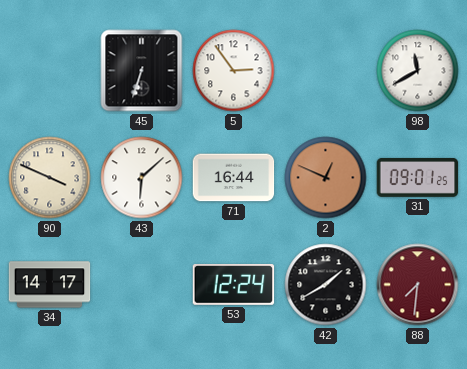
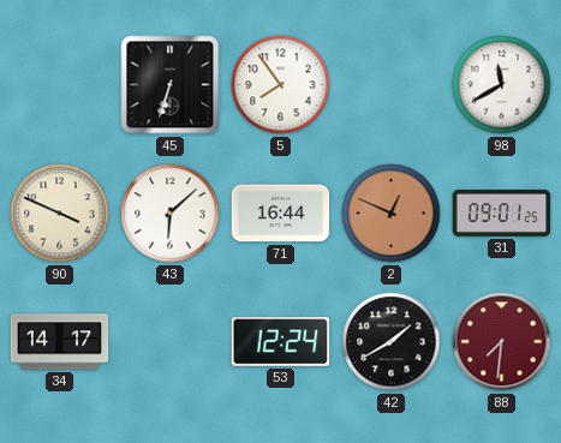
5: 2:54 -> 7:54
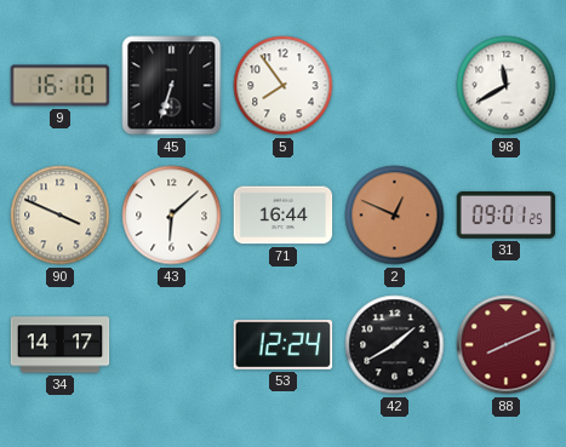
9: none -> 16:10
88: 7:31 -> 8:11
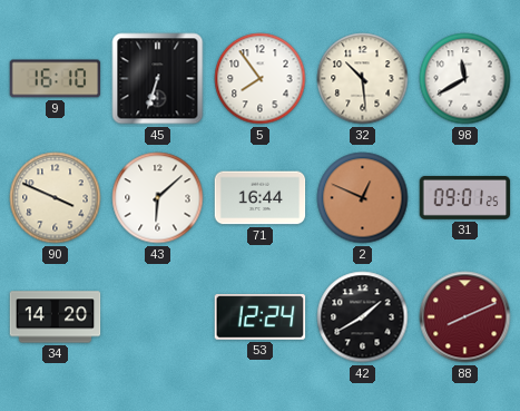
32: none -> 10:29
34: 14:17 -> 14:20
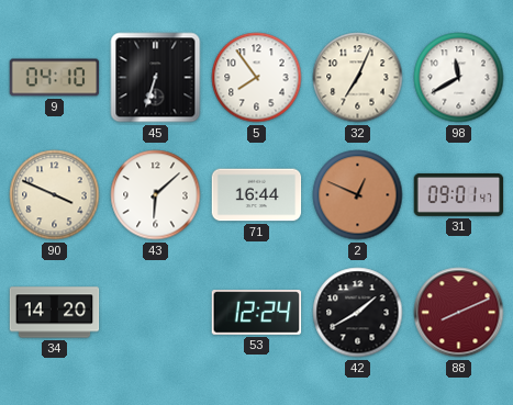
9: 16:10 -> 04:10
32: 10:29 -> 7:04
31: 09:01:25 -> 09:01:47
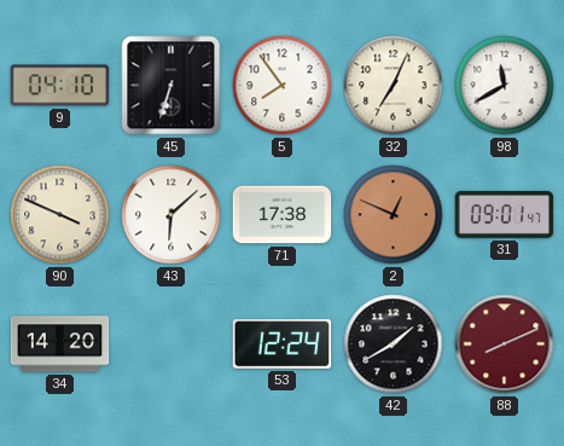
71: 16:44 -> 17:38
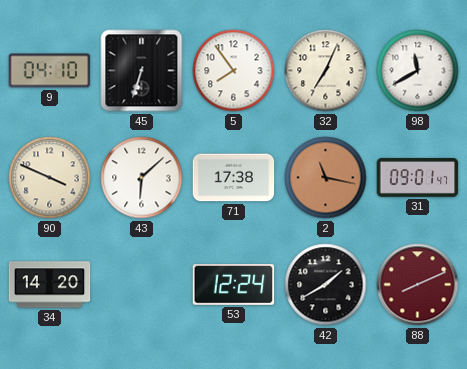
2: 12:49 -> 11:17
